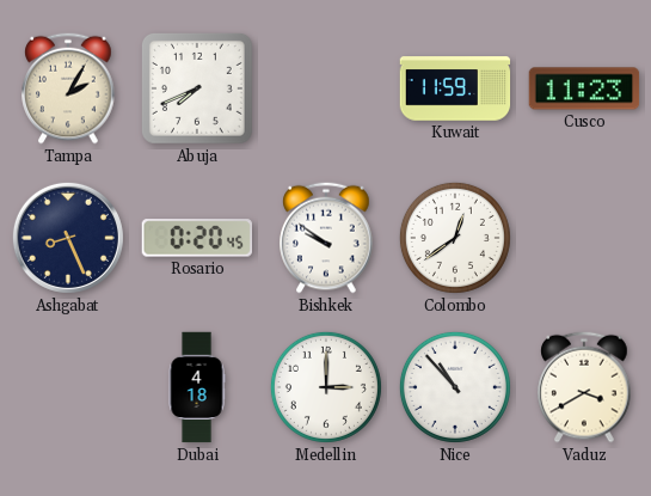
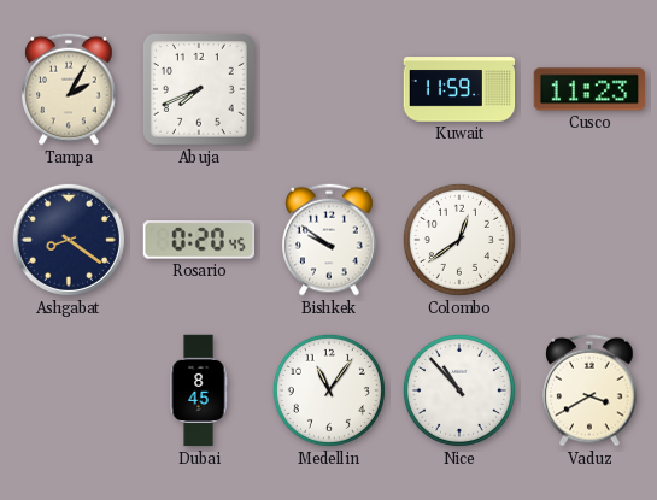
Ashgabat: 8:26 -> 8:21
Dubai: 4:18 -> 8:45
Medellin: 3:00 -> 11:06
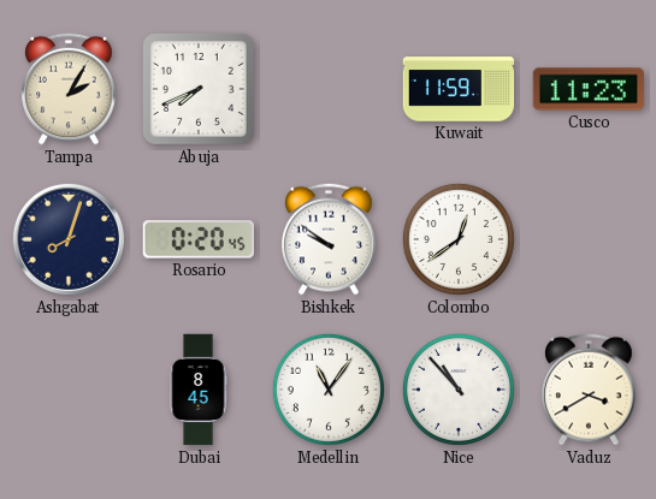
Ashgabat: 8:21 -> 8:03
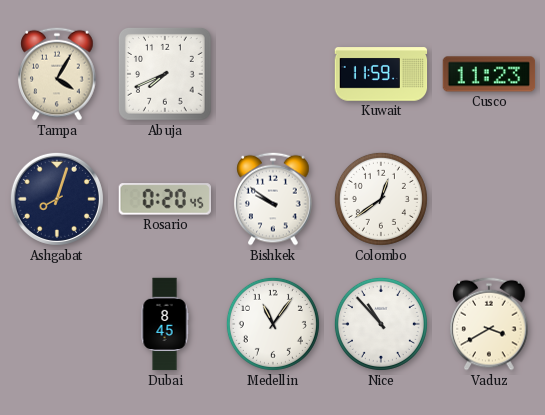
Tampa: 2:05 -> 4:05
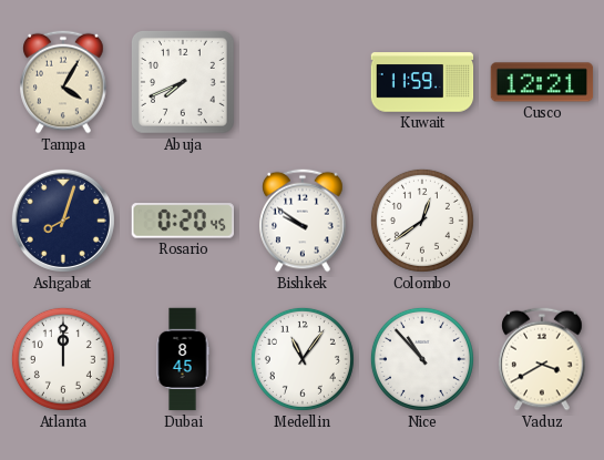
Cusco: 11:23 -> 12:21
Atlanta: none -> 12:00
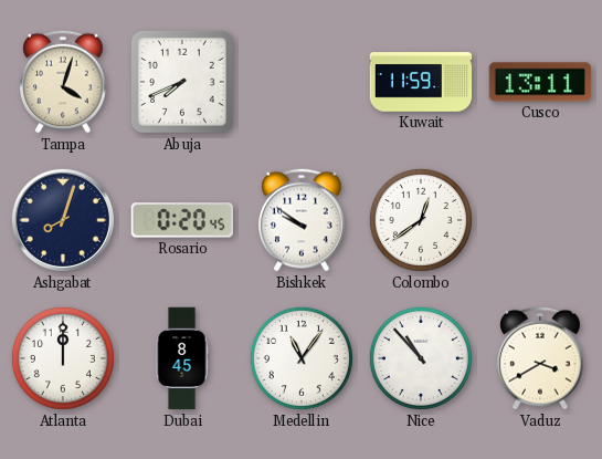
Tampa: 4:05 -> 4:03
Cusco: 12:21 -> 13:11
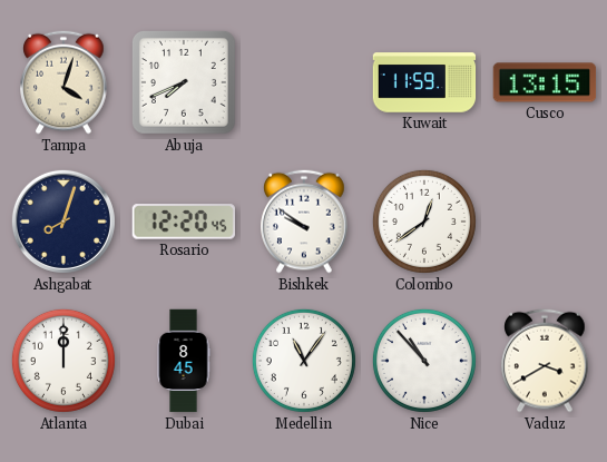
Cusco: 13:11 -> 13:15
Rosario: 0:20 -> 12:20
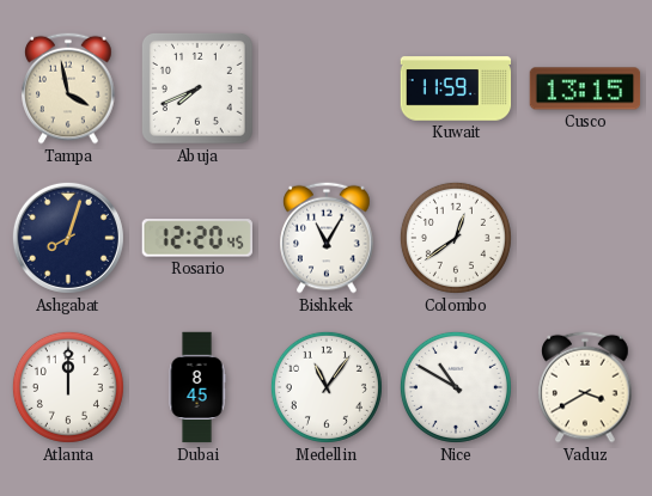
Tampa: 4:03 -> 3:58
Bishkek: 9:51 -> 11:05
Nice: 10:53 -> 10:50
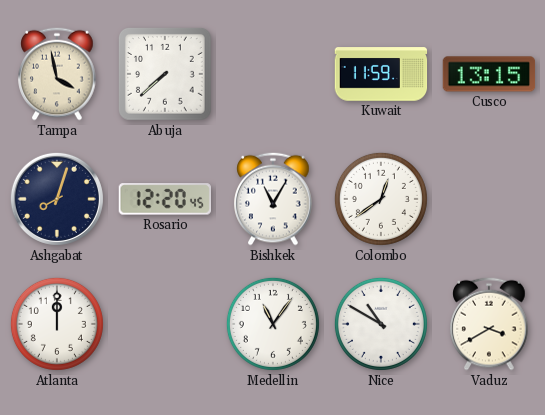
Abuja: 7:41 -> 7:38
Dubai: 8:45 -> none
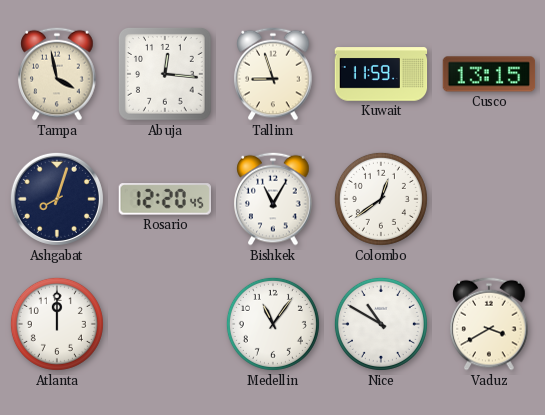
Abuja: 7:38 -> 12:16
Tallinn: none -> 8:57
